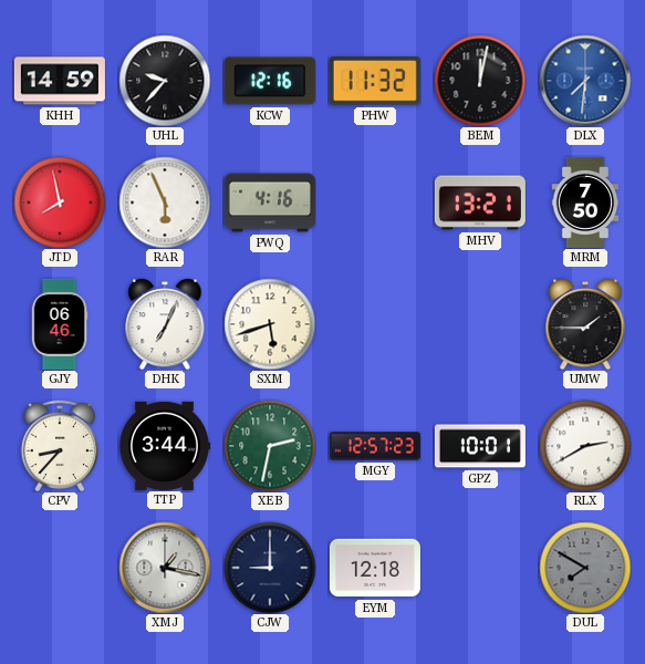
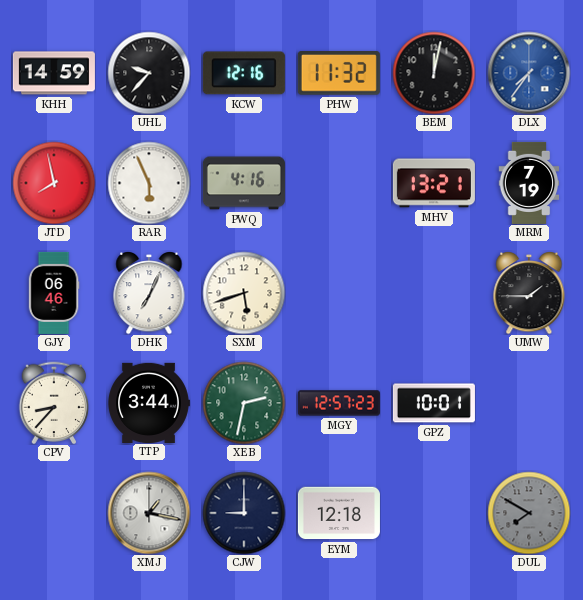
DLX: 7:31 -> 7:36
MRM: 7:50 -> 7:19
RLX: 2:40 -> none
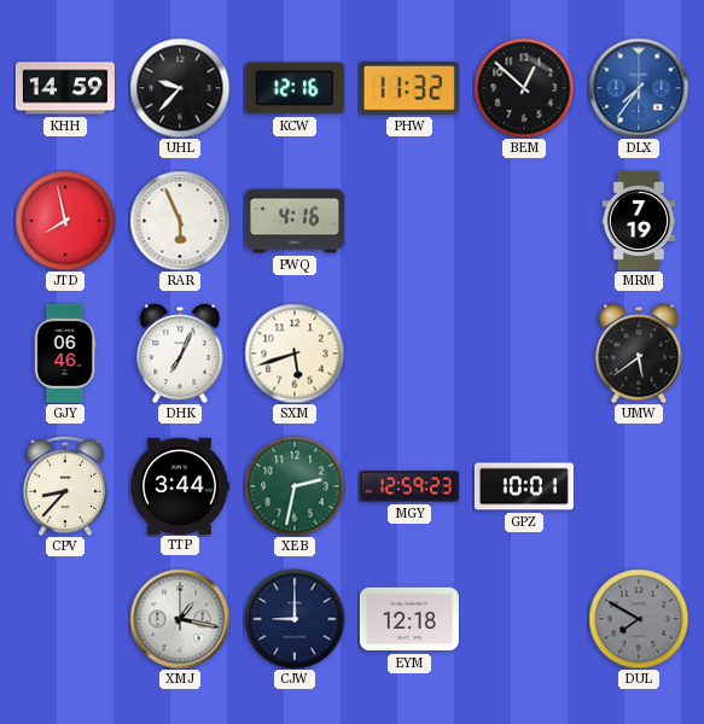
BEM: 12:02 -> 12:52
MHV: 13:21 -> none
UMW: 1:45 -> 5:39
MGY: 12:57 -> 12:59
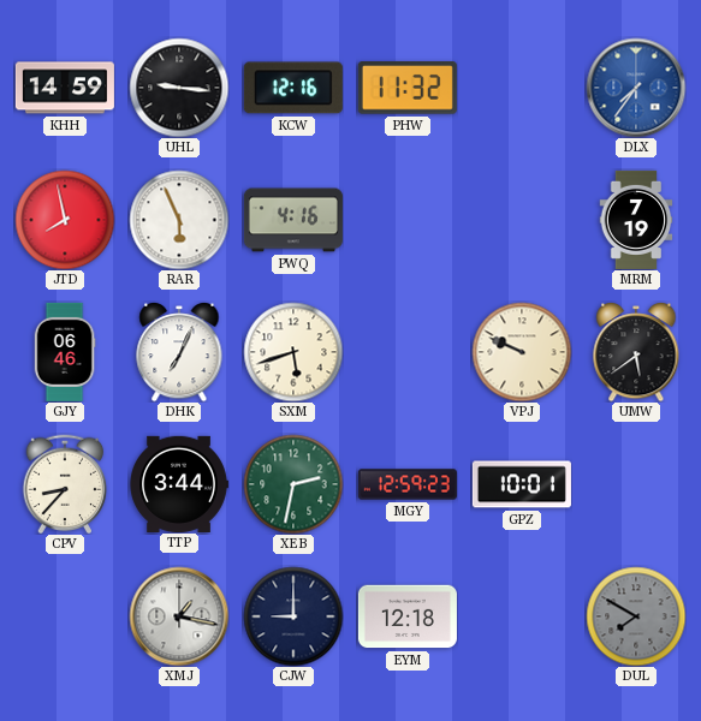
UHL: 9:37 -> 9:16
BEM: 12:52 -> none
VPJ: none -> 9:49
